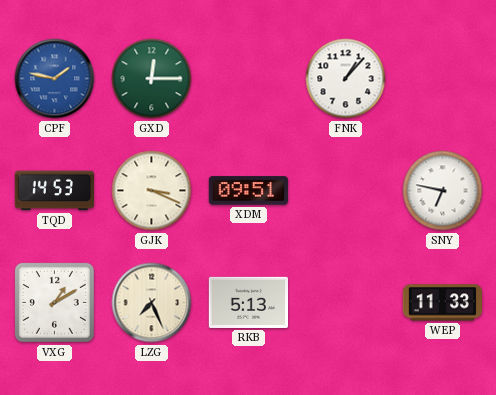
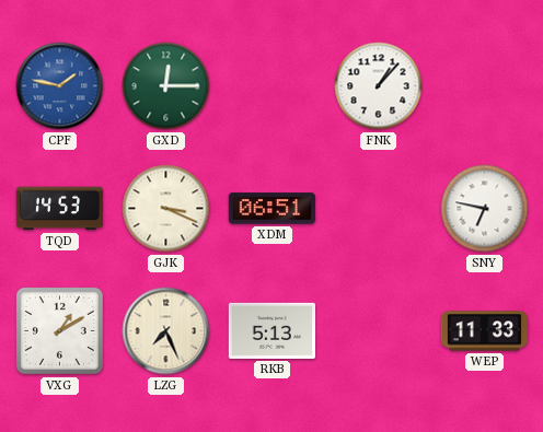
XDM: 09:51 -> 06:51
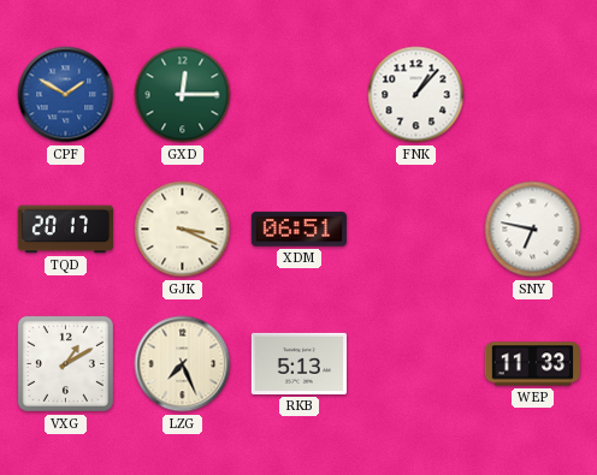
CPF: 1:47 -> 1:50
TQD: 14:53 -> 20:17
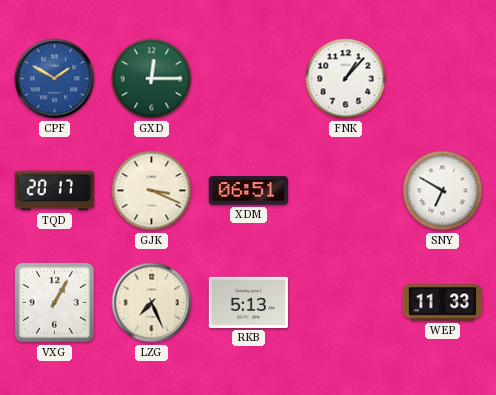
SNY: 6:47 -> 6:50
VXG: 1:10 -> 1:05
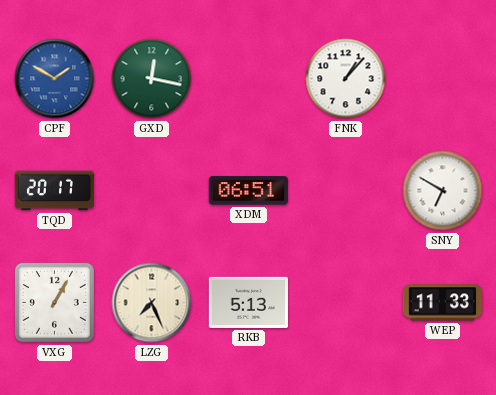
GXD: 12:15 -> 12:17
GJK: 3:19 -> none
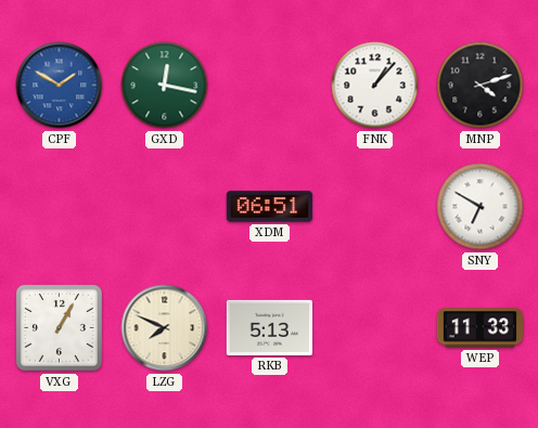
MNP: none -> 4:12
TQD: 20:17 -> none
LZG: 7:26 -> 7:49
